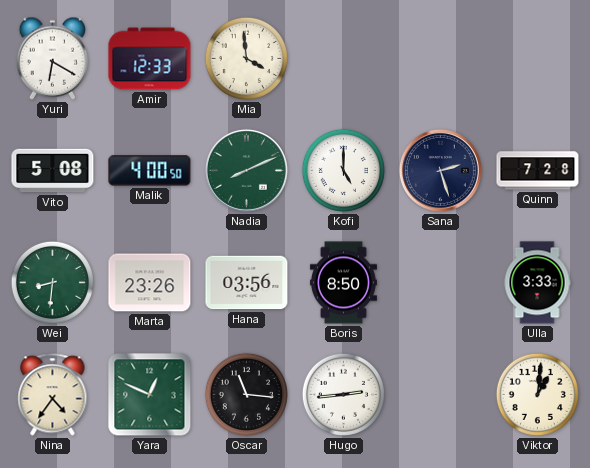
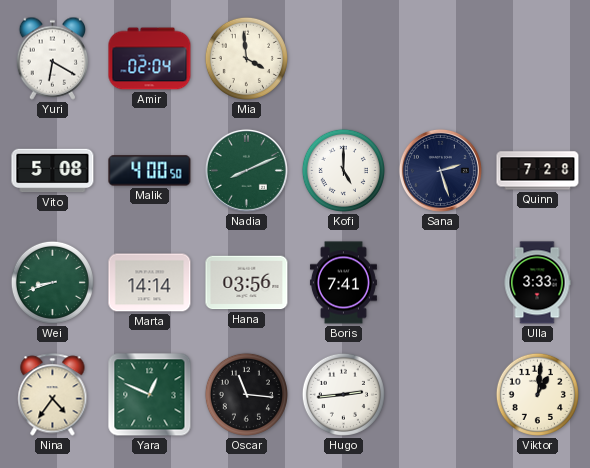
Amir: 12:33 -> 02:04
Wei: 8:31 -> 8:42
Marta: 23:26 -> 14:14
Boris: 8:50 -> 7:41
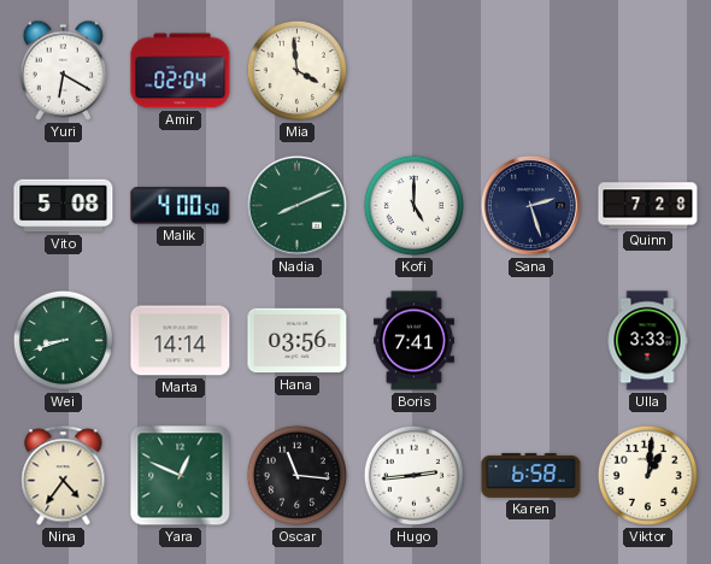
Karen: none -> 6:58
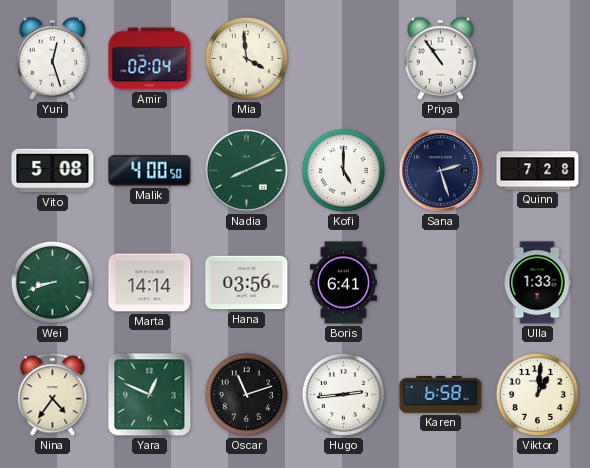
Yuri: 6:20 -> 12:27
Priya: none -> 10:54
Boris: 7:41 -> 6:41
Ulla: 3:33 -> 1:33
Oscar: 11:16 -> 11:12
